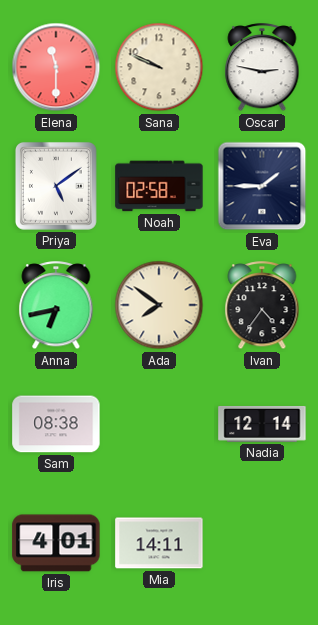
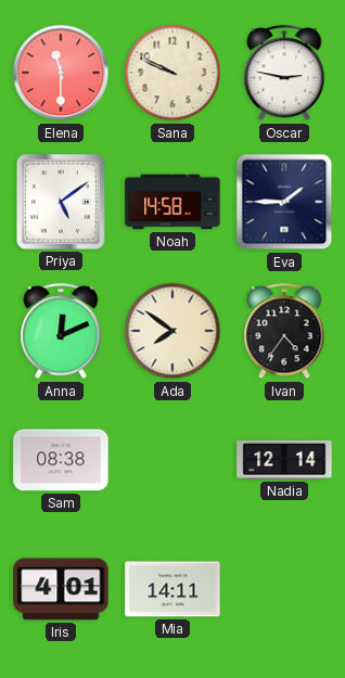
Noah: 02:58 -> 14:58
Anna: 6:43 -> 12:11
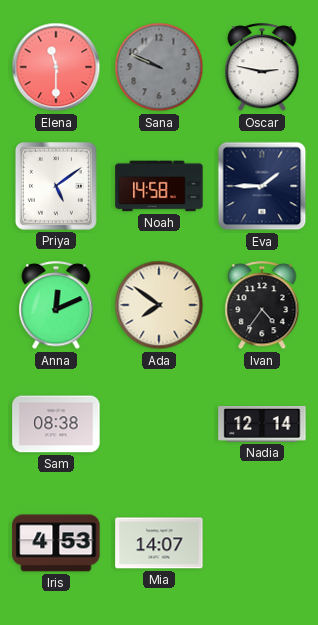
Sana dial: cream -> grey
Iris: 4:01 -> 4:53
Mia: 14:11 -> 14:07
